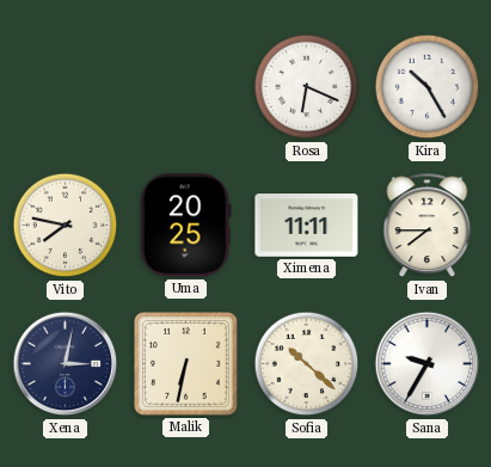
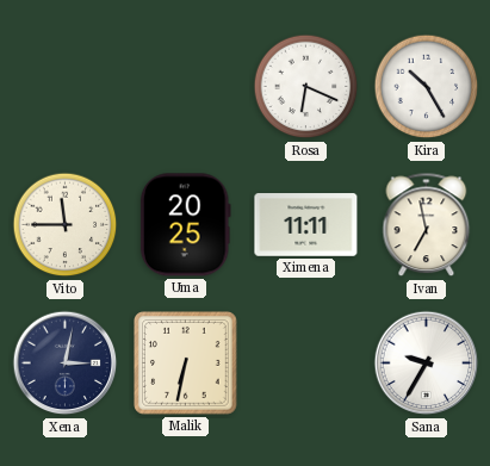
Vito: 7:47 -> 11:45
Ivan: 7:45 -> 6:58
Sofia: 10:22 -> none
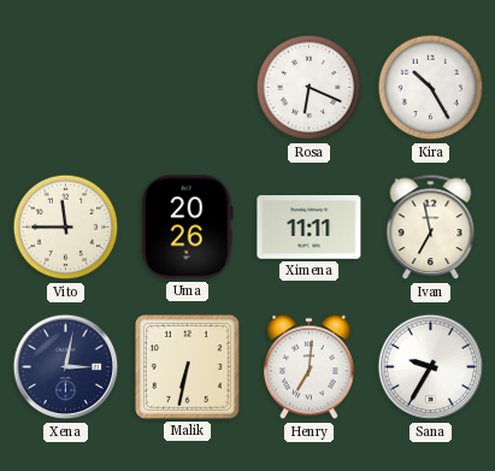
Uma: 20:25 -> 20:26
Henry: none -> 7:01
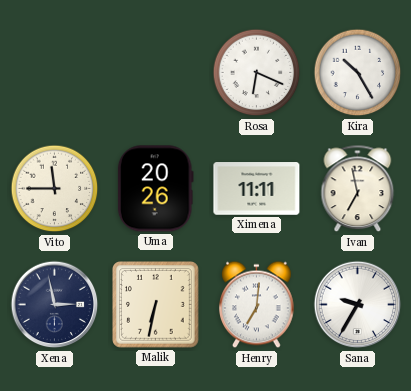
Xena: 3:02 -> 2:58
